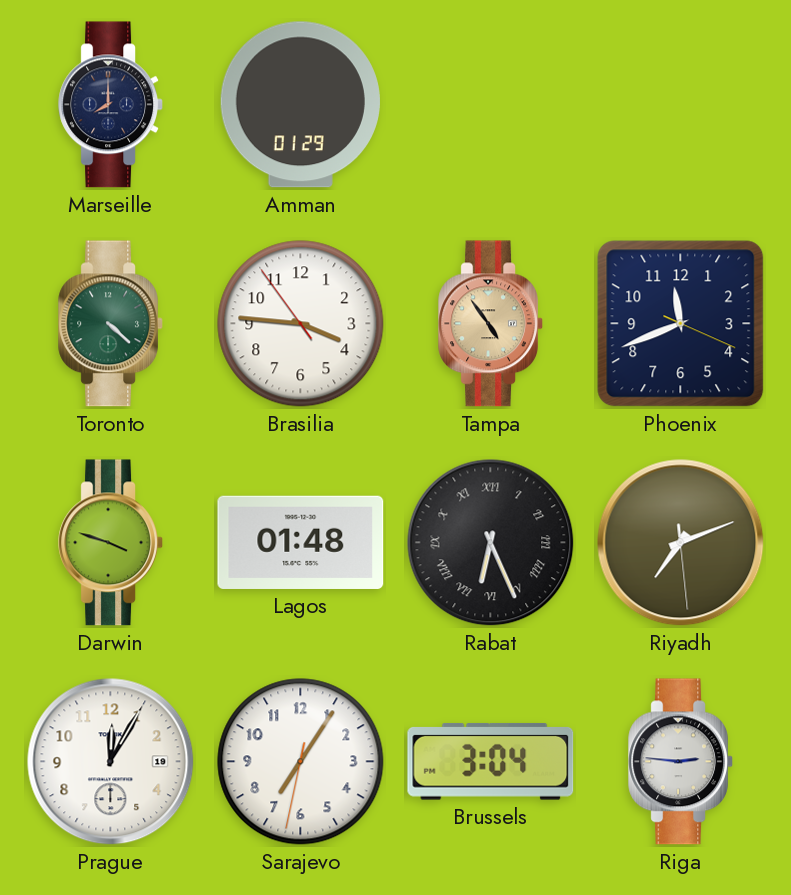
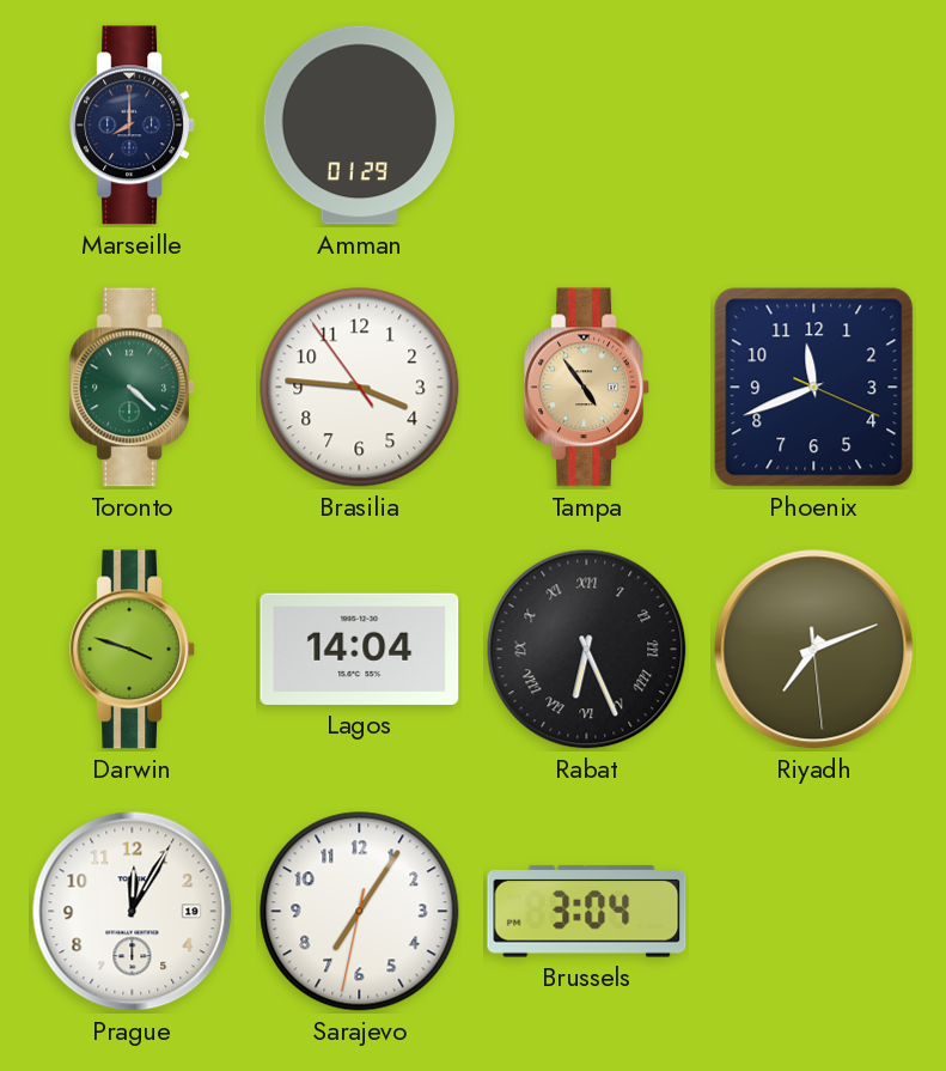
Lagos: 01:48 -> 14:04
Riga: 2:46 -> none
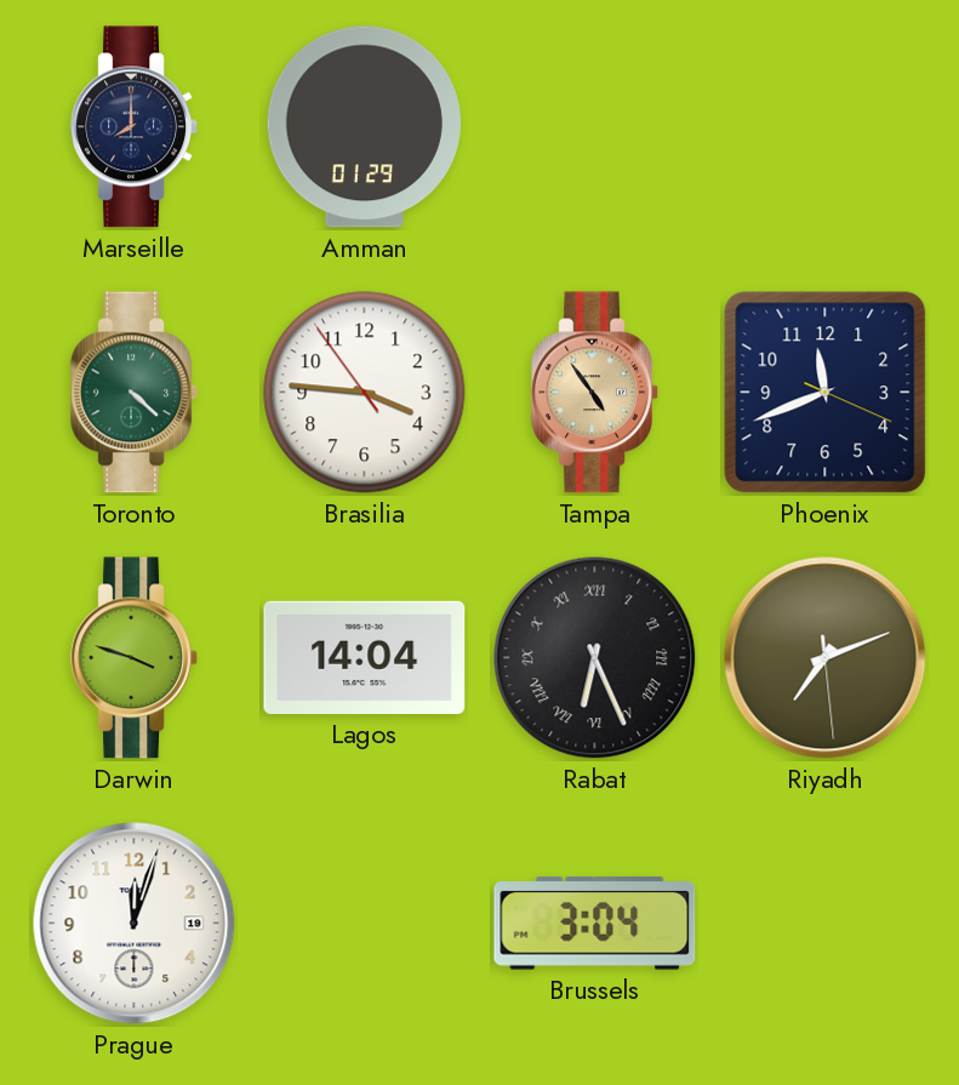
Prague: 12:05 -> 12:03
Sarajevo: 7:05 -> none
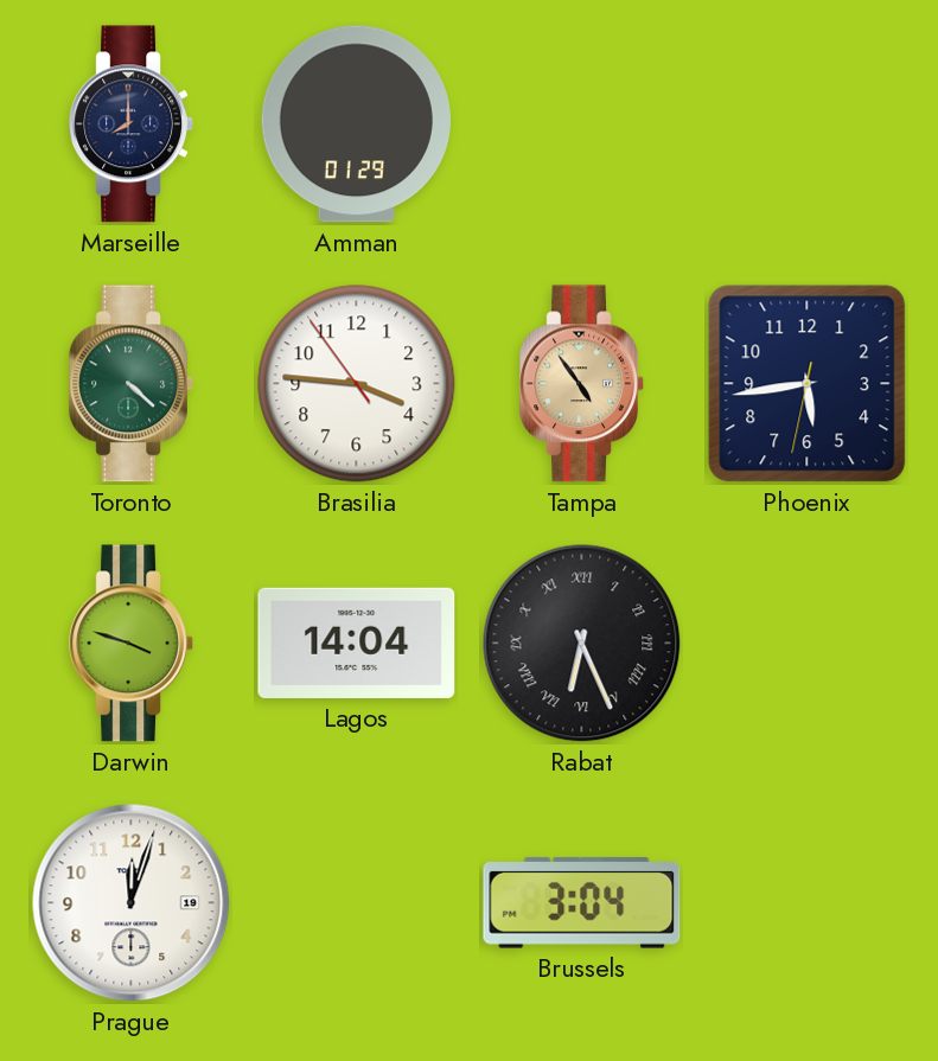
Phoenix: 11:41 -> 5:43
Riyadh: 7:11 -> none
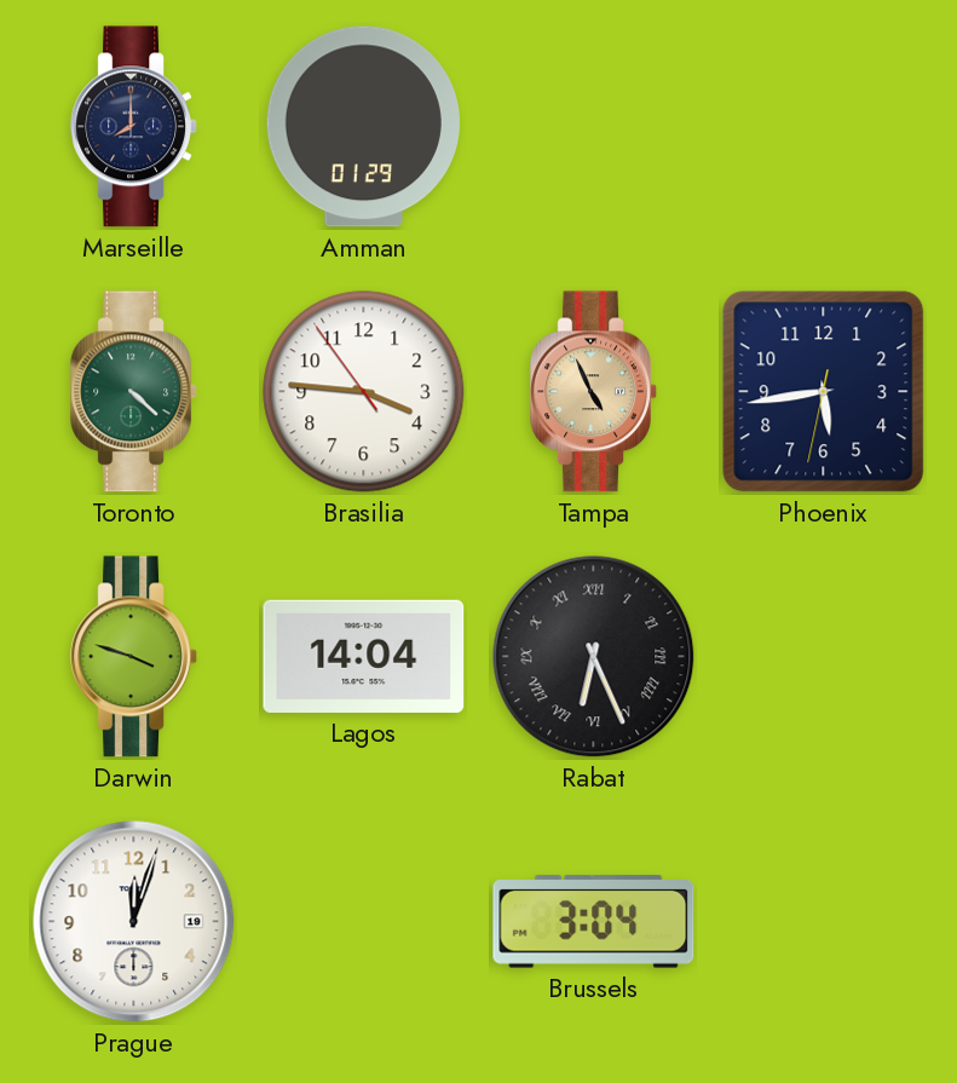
Tampa: 4:54 -> 4:56
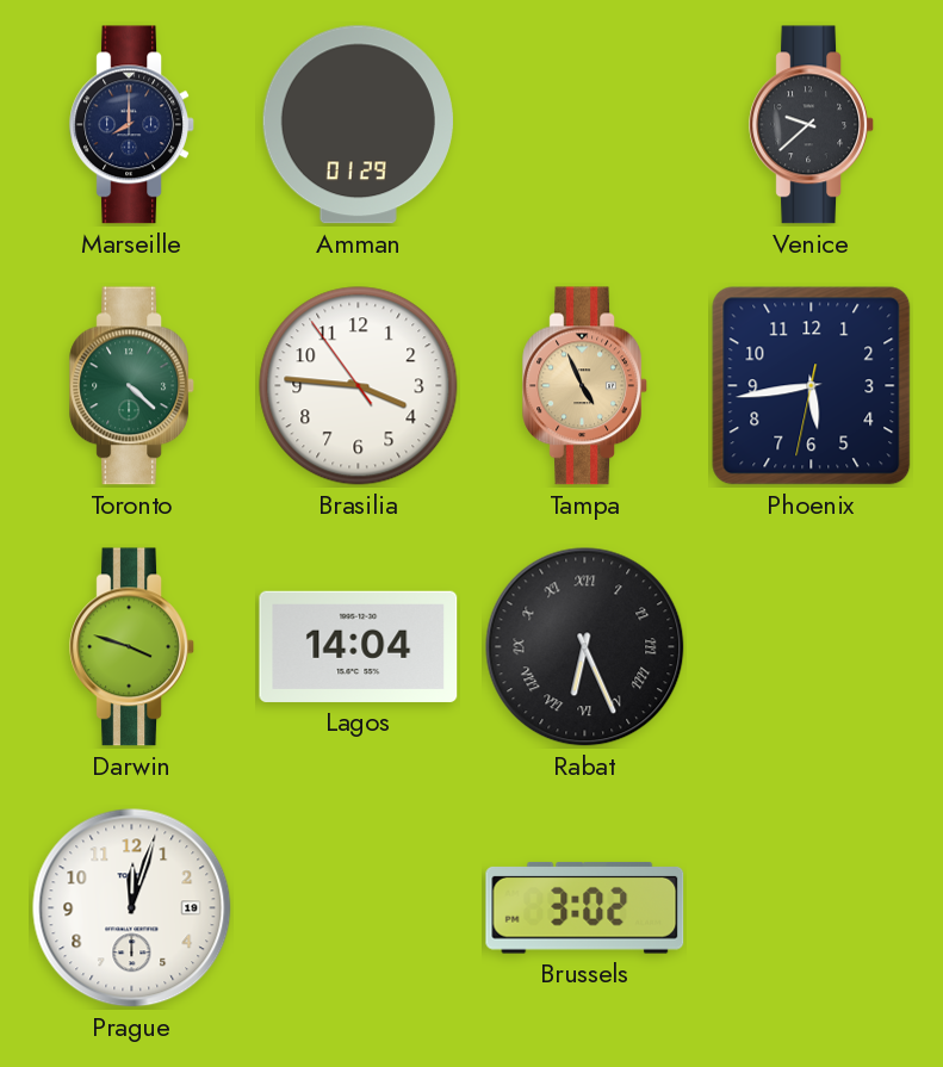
Venice: none -> 9:38
Brussels: 3:04 -> 3:02
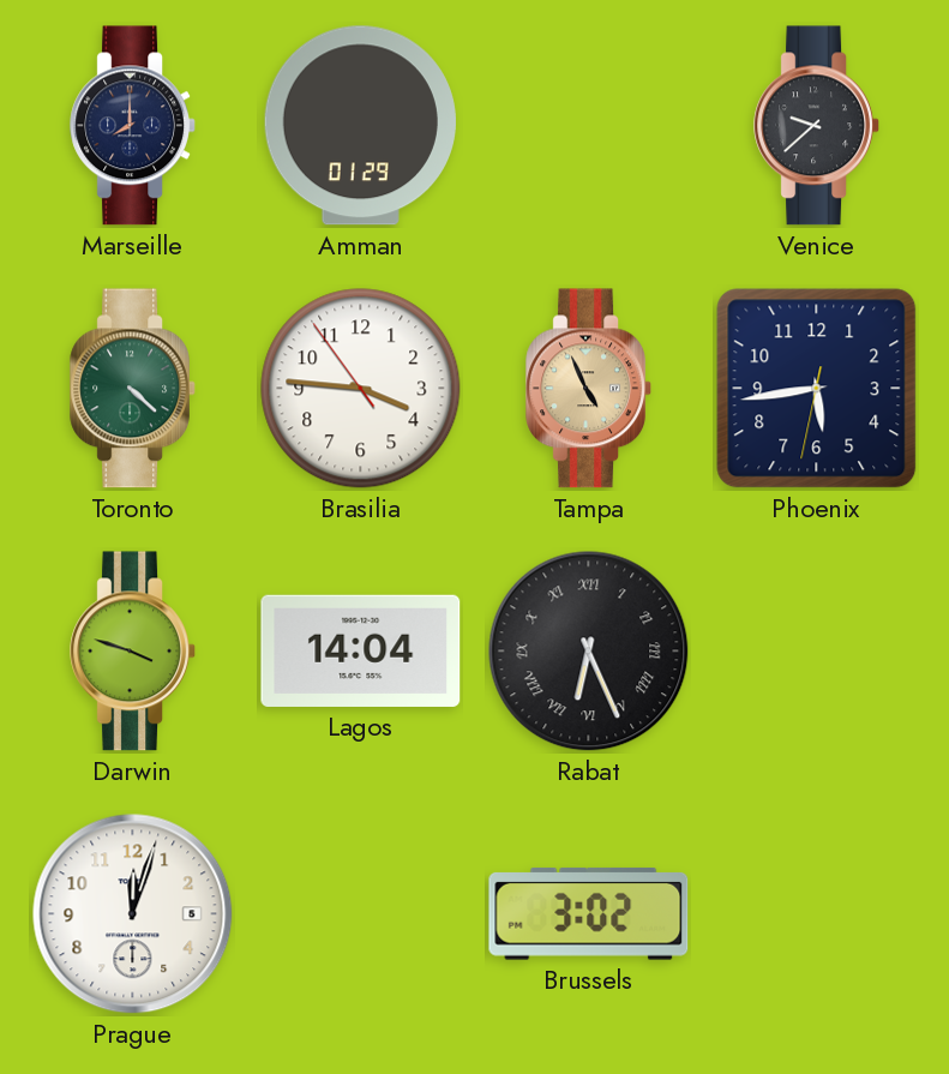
Prague date: 19 -> 5
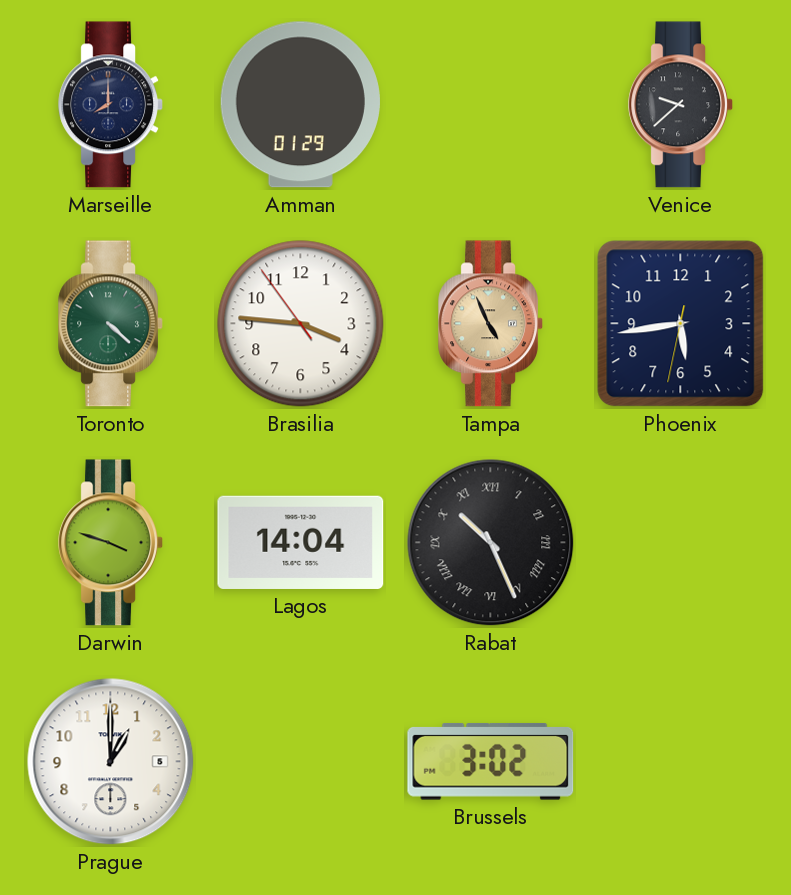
Rabat: 6:26 -> 10:26
Prague: 12:03 -> 1:00
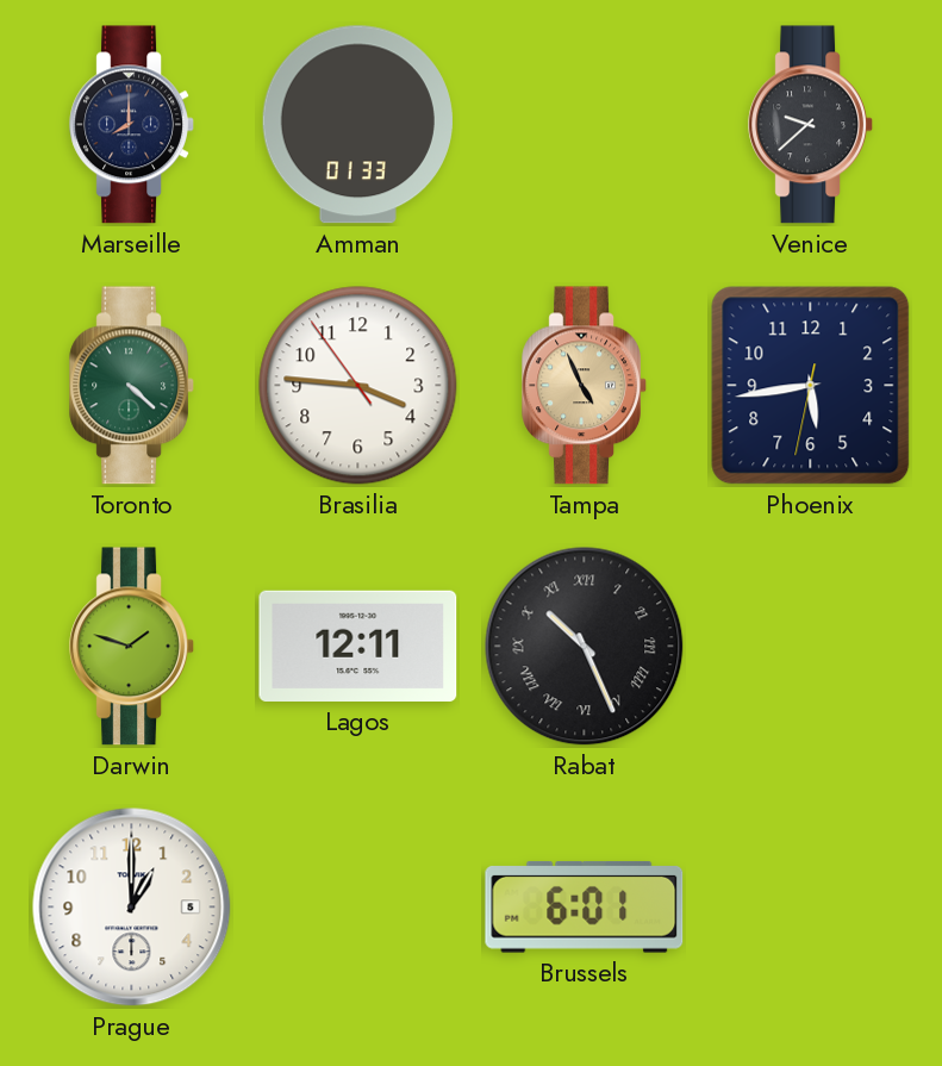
Amman: 01:29 -> 01:33
Darwin: 3:48 -> 1:48
Lagos: 14:04 -> 12:11
Brussels: 3:02 -> 6:01
